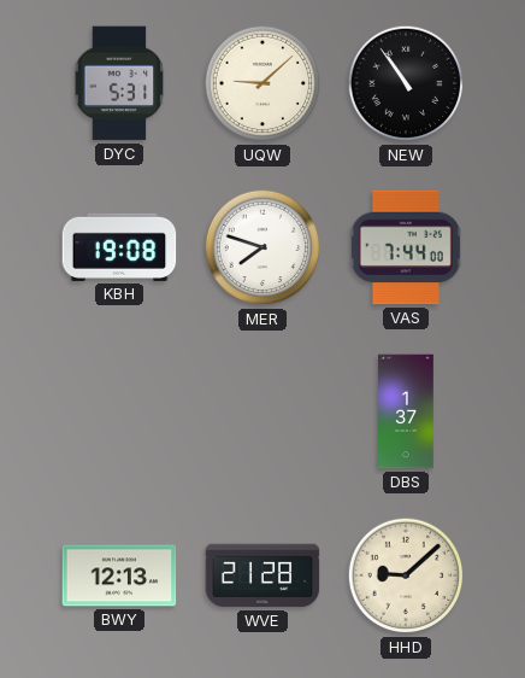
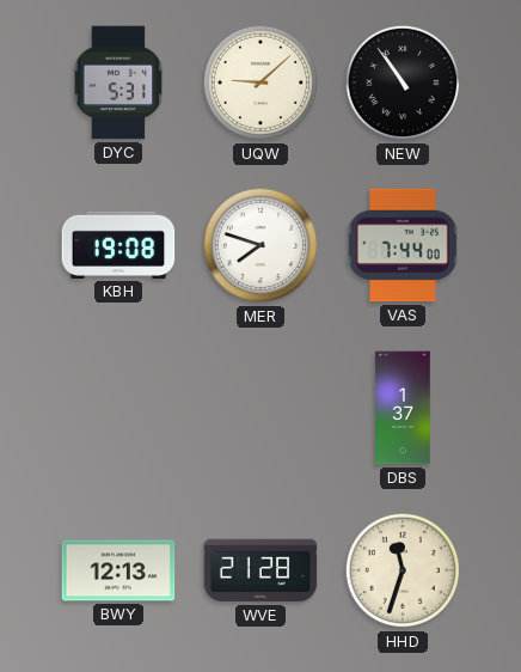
HHD: 9:08 -> 11:33
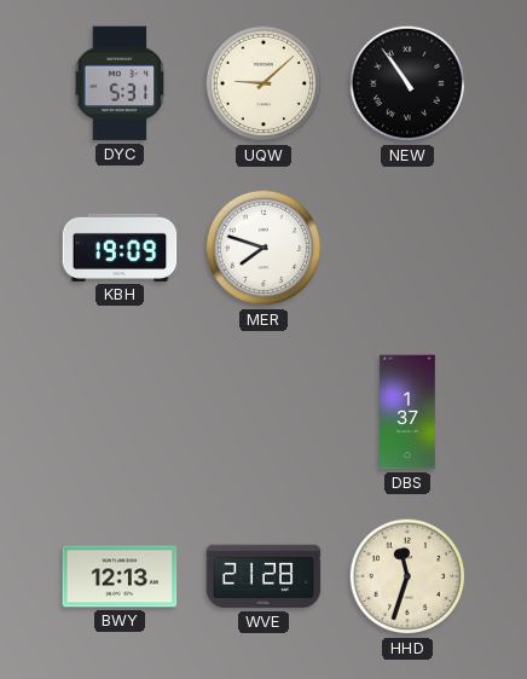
KBH: 19:08 -> 19:09
VAS: 7:44 -> none
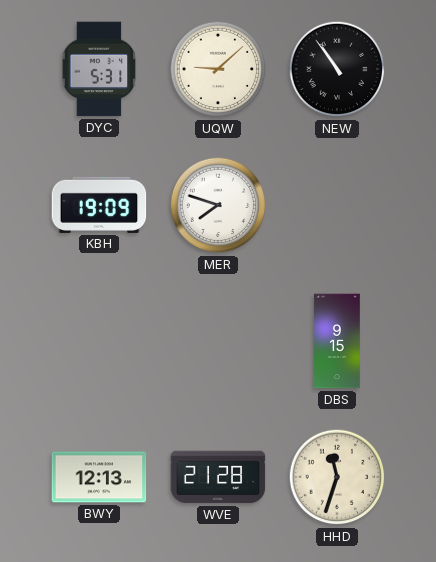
DBS: 1:37 -> 9:15
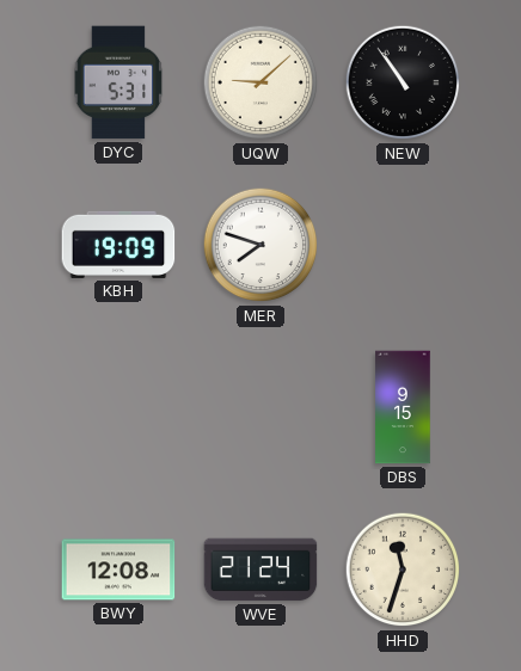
BWY: 12:13 -> 12:08
WVE: 21:28 -> 21:24
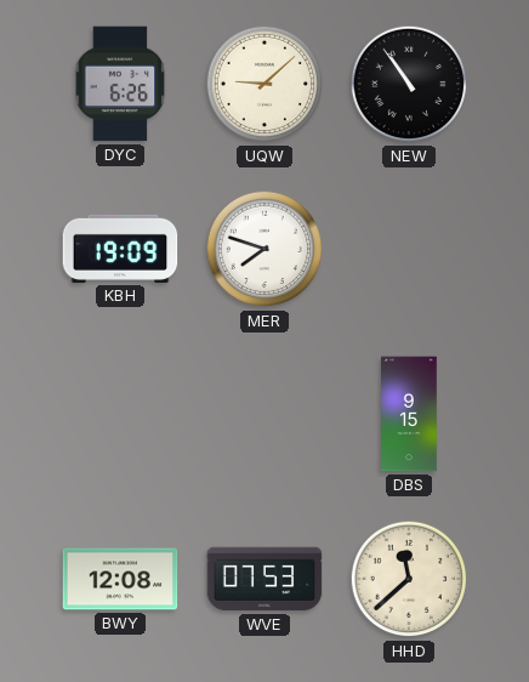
DYC: 5:31 -> 6:26
WVE: 21:24 -> 07:53
HHD: 11:33 -> 11:38
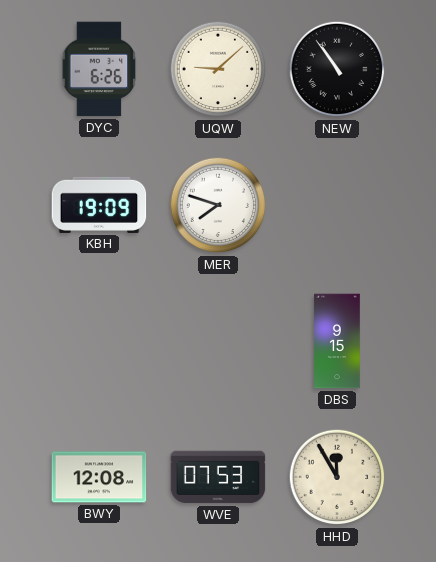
HHD: 11:38 -> 11:55
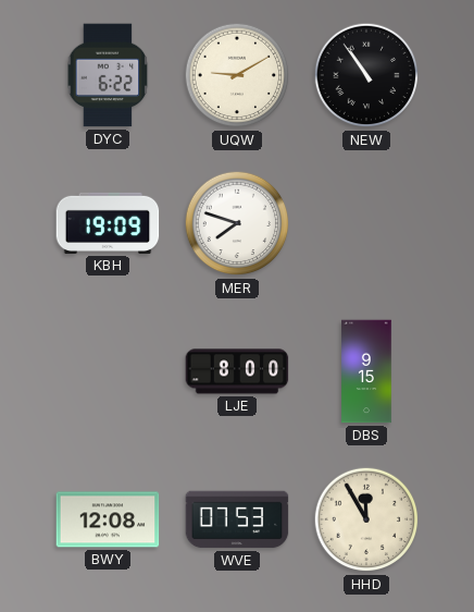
DYC: 6:26 -> 6:22
UQW: 9:08 -> 9:10
LJE: none -> 8:00
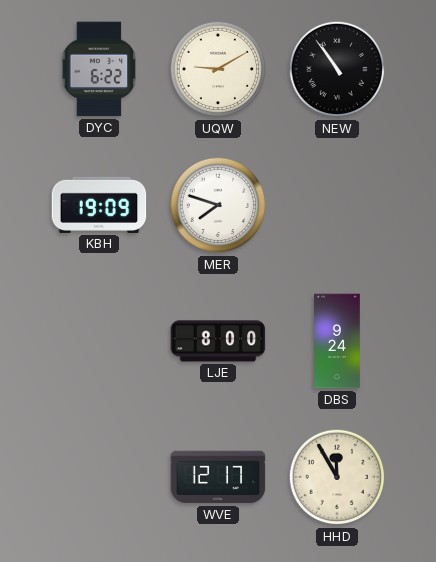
DBS: 9:15 -> 9:24
BWY: 12:08 -> none
WVE: 07:53 -> 12:17
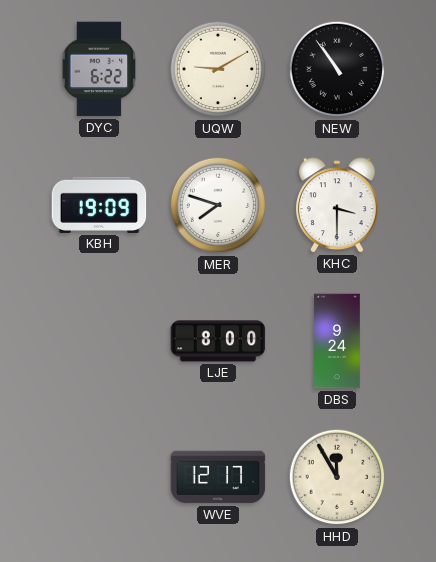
KHC: none -> 3:30
